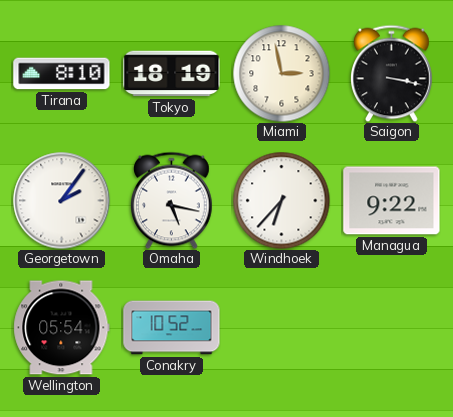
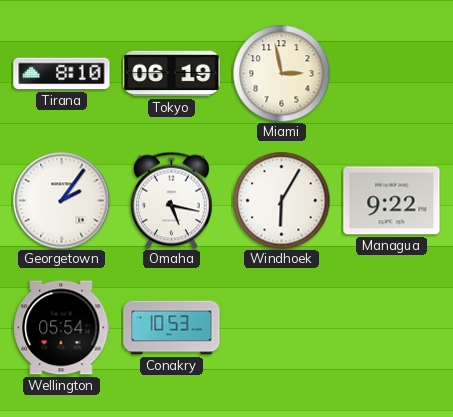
Tokyo: 18:19 -> 06:19
Saigon: 3:17 -> none
Windhoek: 6:37 -> 6:05
Conakry: 10:52 -> 10:53
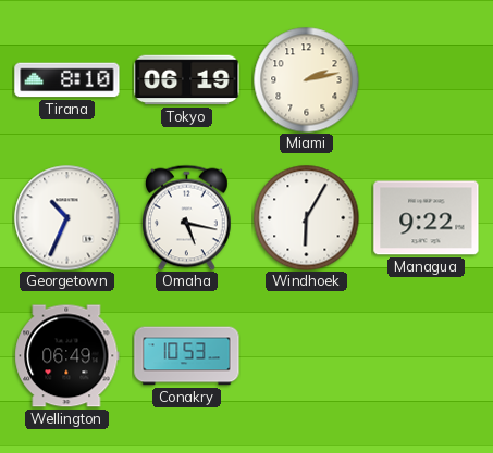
Miami: 2:58 -> 2:13
Georgetown: 2:06 -> 10:34
Wellington: 05:54 -> 06:49
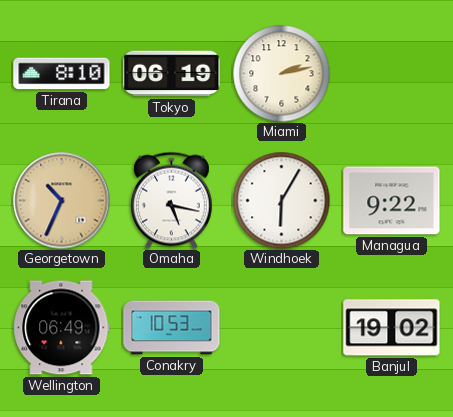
Georgetown dial: white -> champagne
Banjul: none -> 19:02
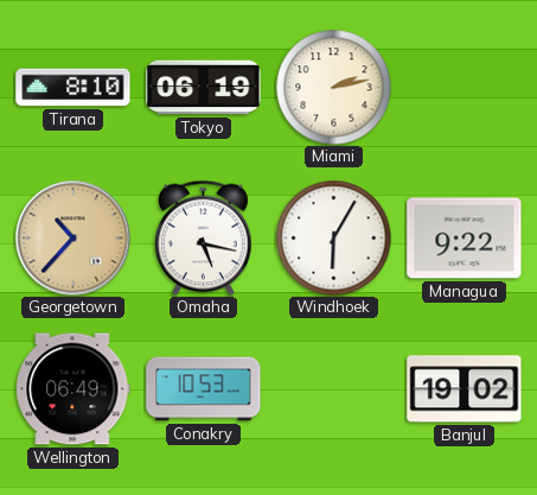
Georgetown: 10:34 -> 10:37
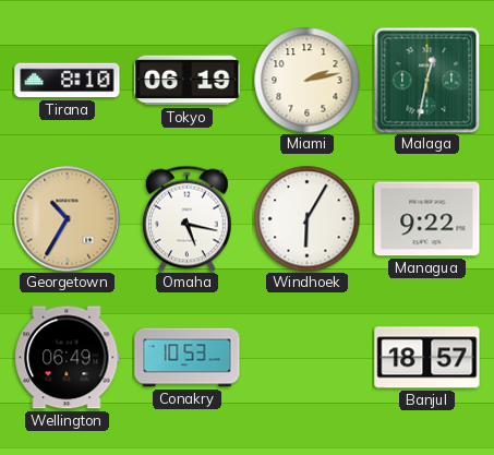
Malaga: none -> 12:32
Georgetown: 10:37 -> 10:35
Banjul: 19:02 -> 18:57
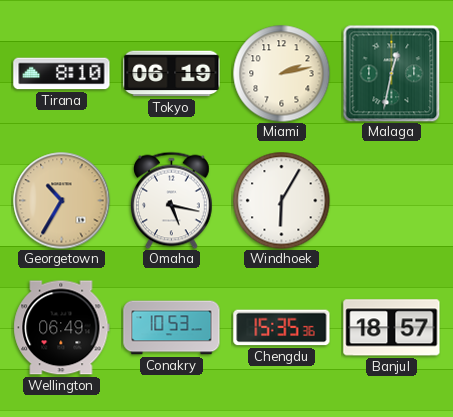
Managua: 9:22 -> none
Chengdu: none -> 15:35
